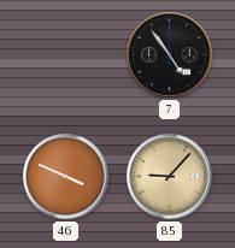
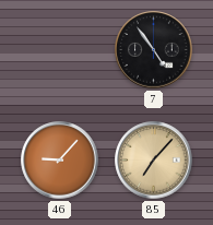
46: 3:49 -> 9:07
85: 9:07 -> 7:07
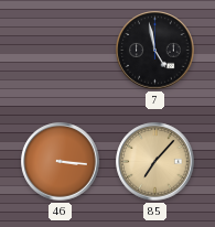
7: 4:54 -> 4:58
46: 9:07 -> 3:16
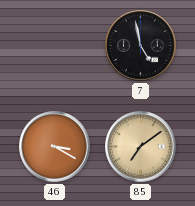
46: 3:16 -> 3:20
85: 7:07 -> 7:09
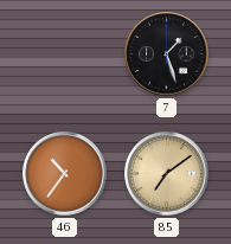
7: 4:58 -> 1:27
46: 3:20 -> 10:36
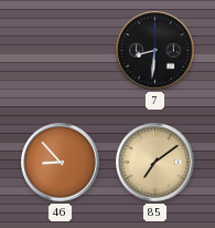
7: 1:27 -> 8:31
46: 10:36 -> 8:53
